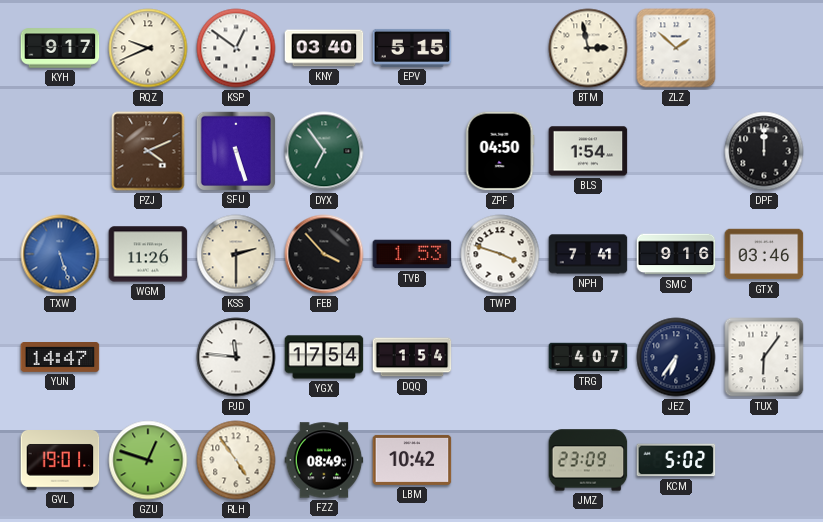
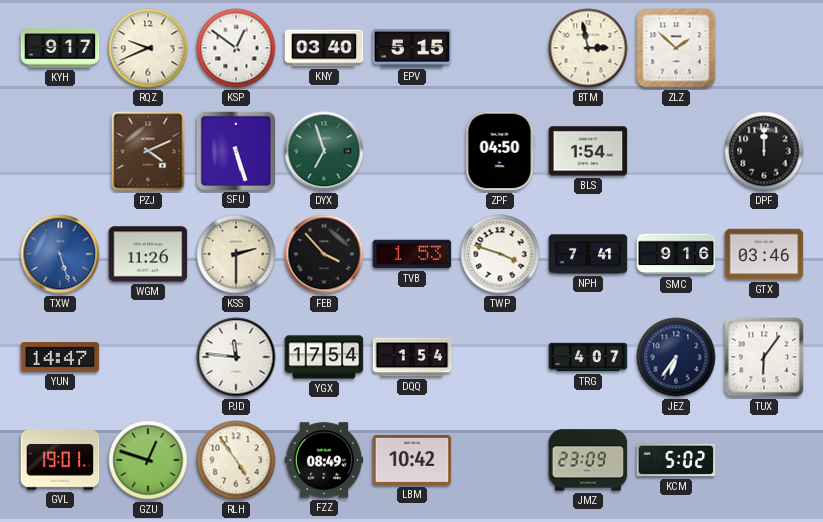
DYX: 6:54 -> 6:57
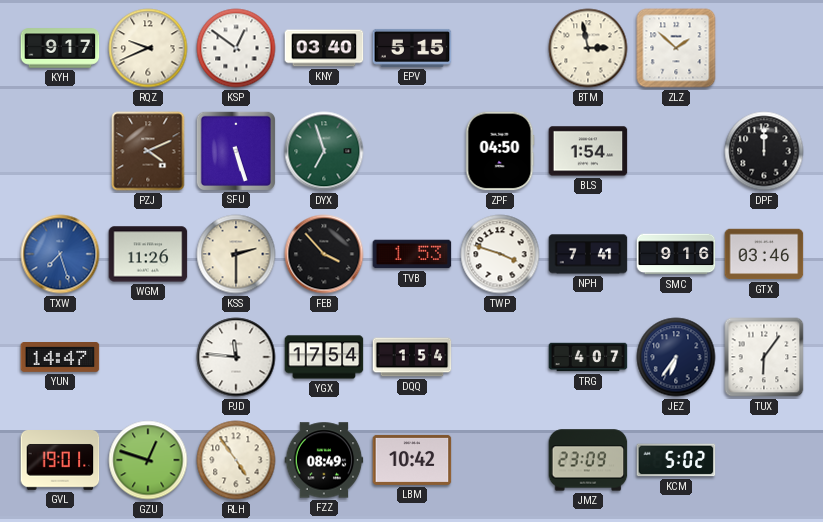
TXW: 5:27 -> 7:27
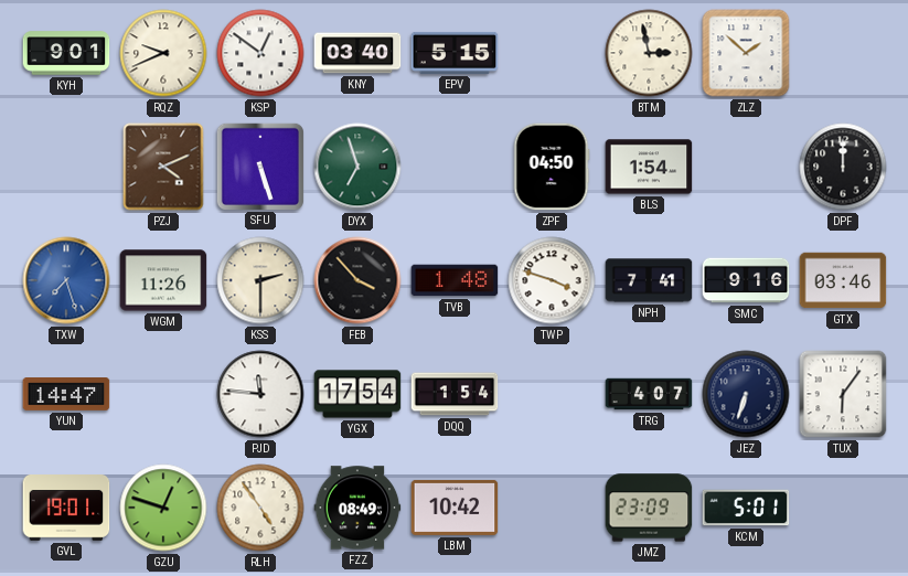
KYH: 9:17 -> 9:01
TVB: 1:53 -> 1:48
JEZ: 6:36 -> 6:33
KCM: 5:02 -> 5:01
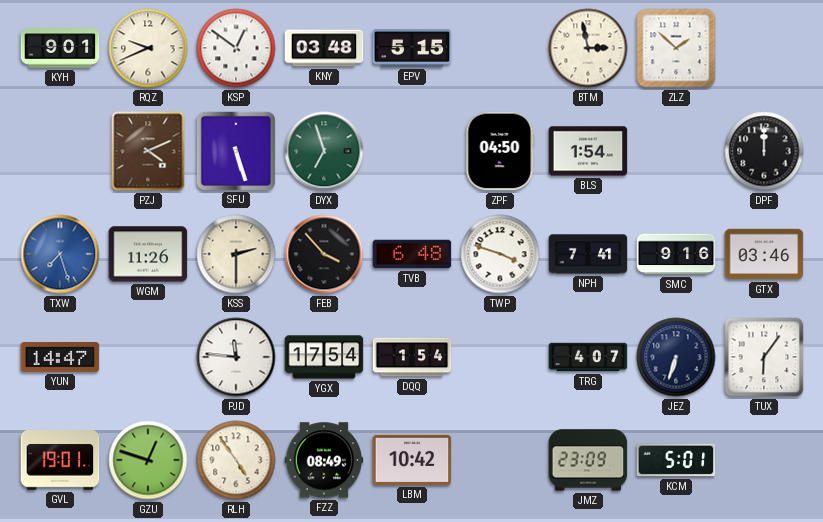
KNY: 03:40 -> 03:48
TVB: 1:48 -> 6:48
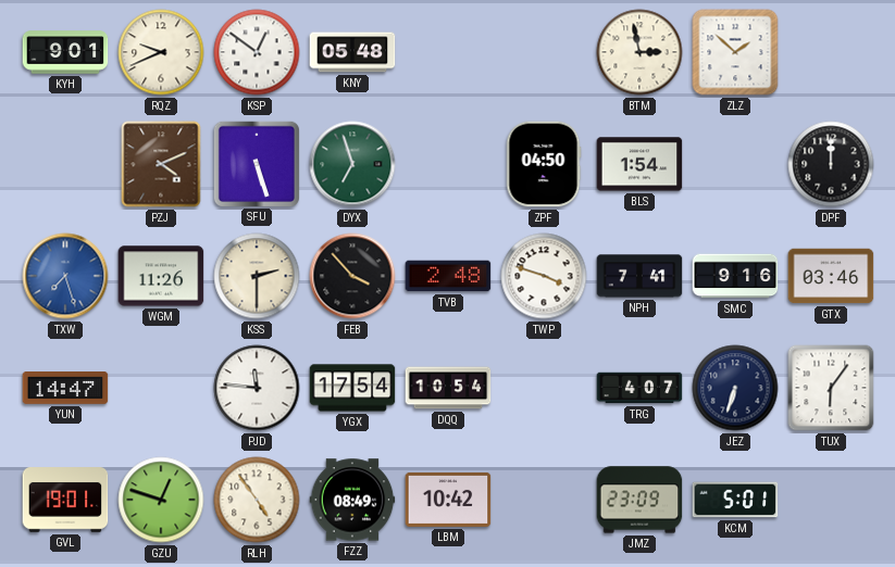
KNY: 03:48 -> 05:48
EPV: 5:15 -> none
TVB: 6:48 -> 2:48
DQQ: 1:54 -> 10:54
